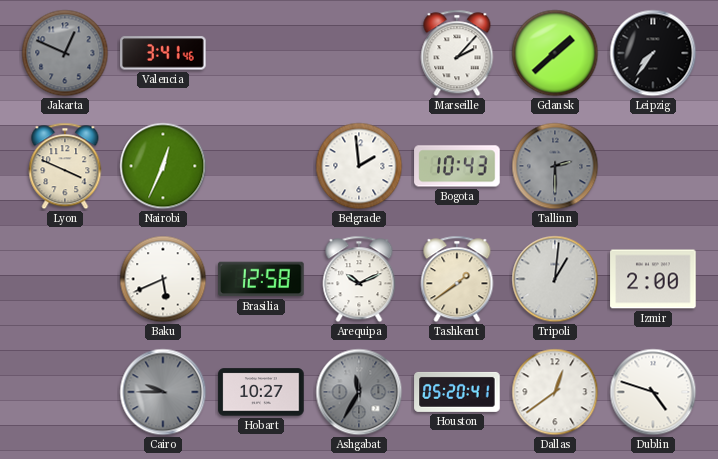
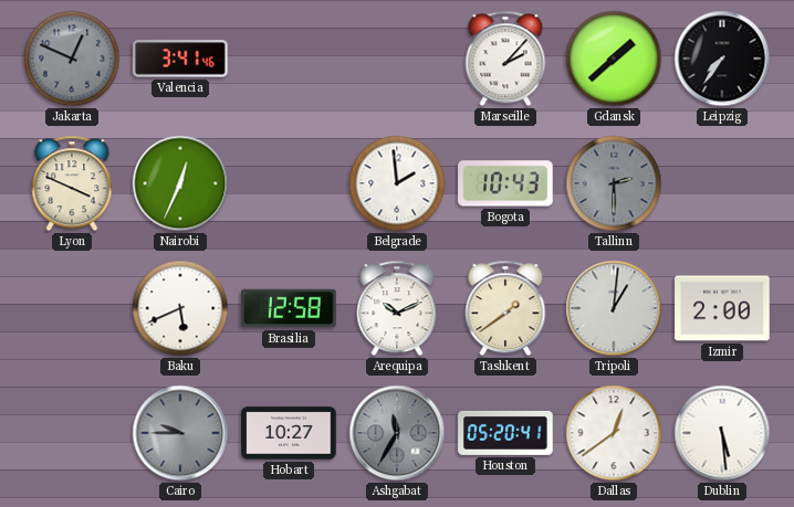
Dublin: 4:48 -> 5:29
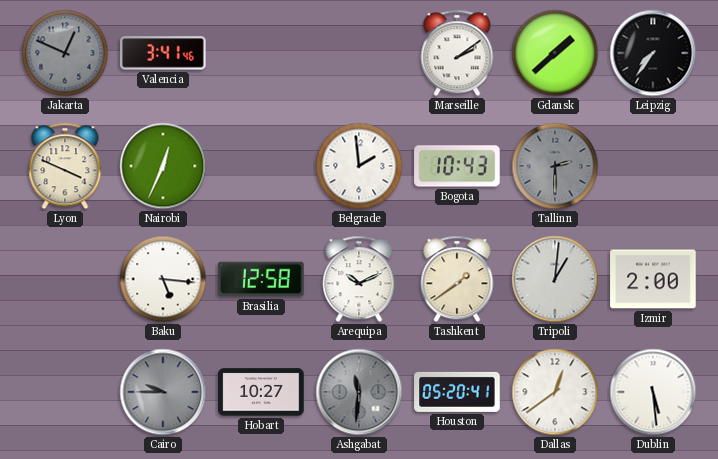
Marseille: 2:07 -> 2:09
Baku: 5:41 -> 5:16
Ashgabat: 11:35 -> 11:31
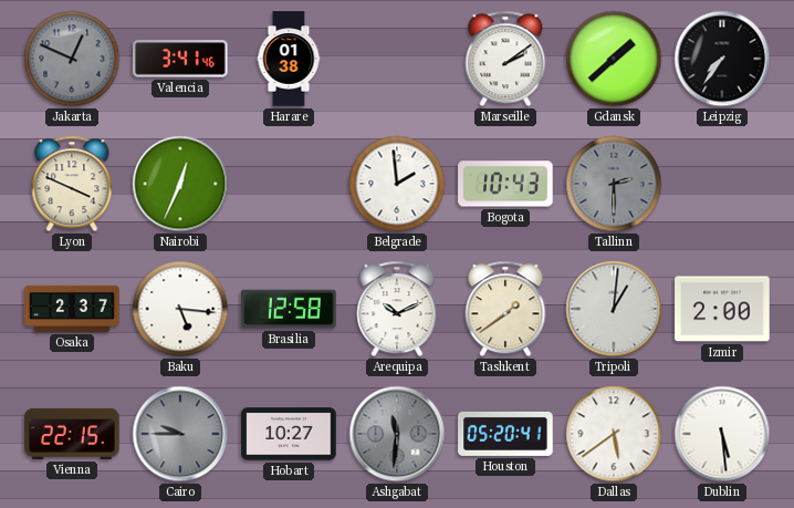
Harare: none -> 01:38
Osaka: none -> 2:37
Vienna: none -> 22:15
Dallas: 12:39 -> 5:39
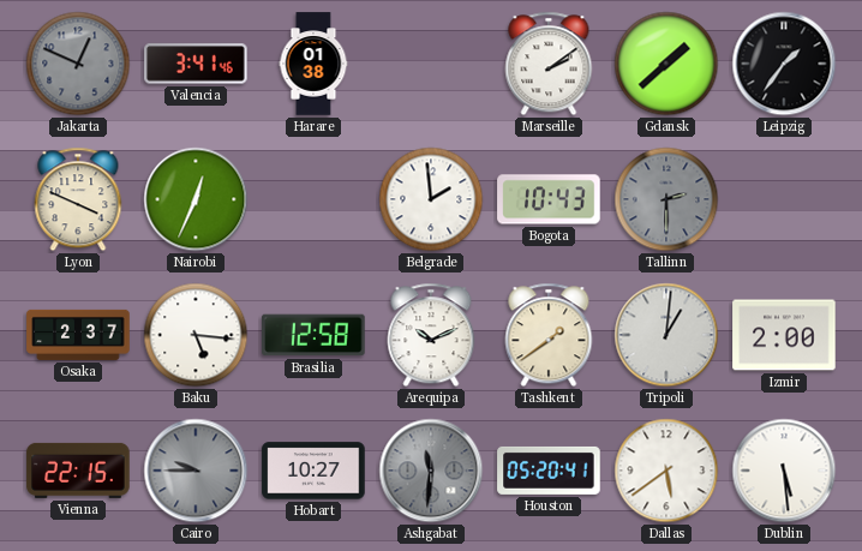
Leipzig: 7:36 -> 1:36
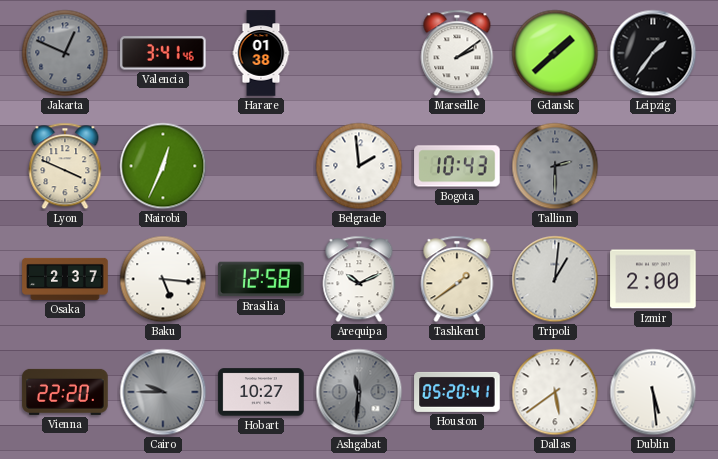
Vienna: 22:15 -> 22:20
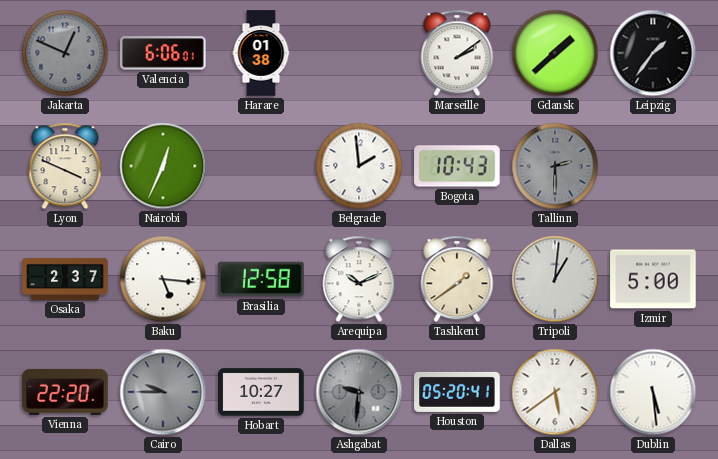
Valencia: 3:41 -> 6:06
Izmir: 2:00 -> 5:00
Ashgabat: 11:31 -> 9:31
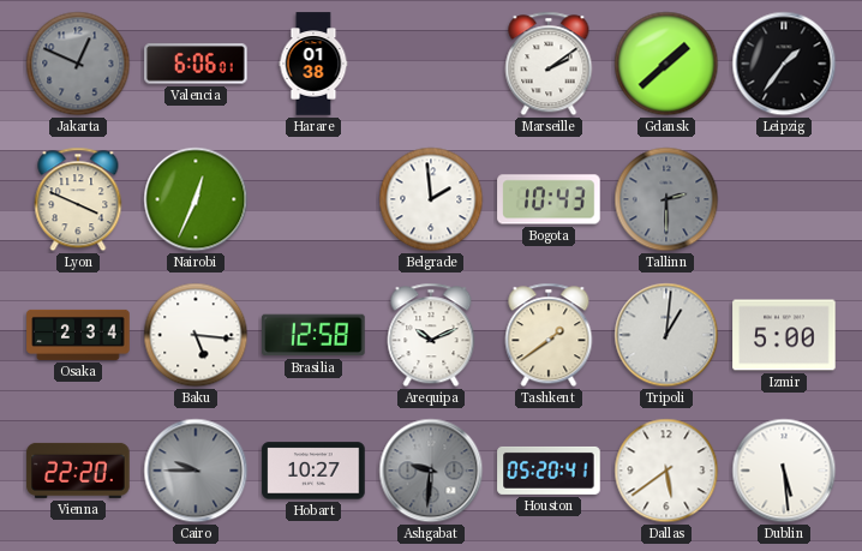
Osaka: 2:37 -> 2:34
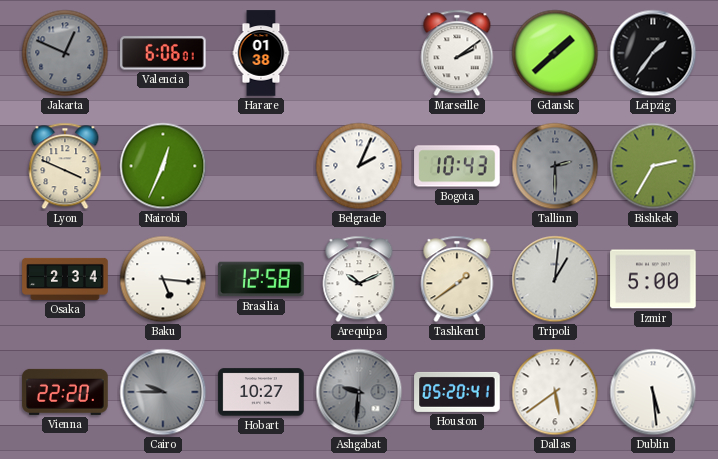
Belgrade: 1:59 -> 2:04
Bishkek: none -> 2:35
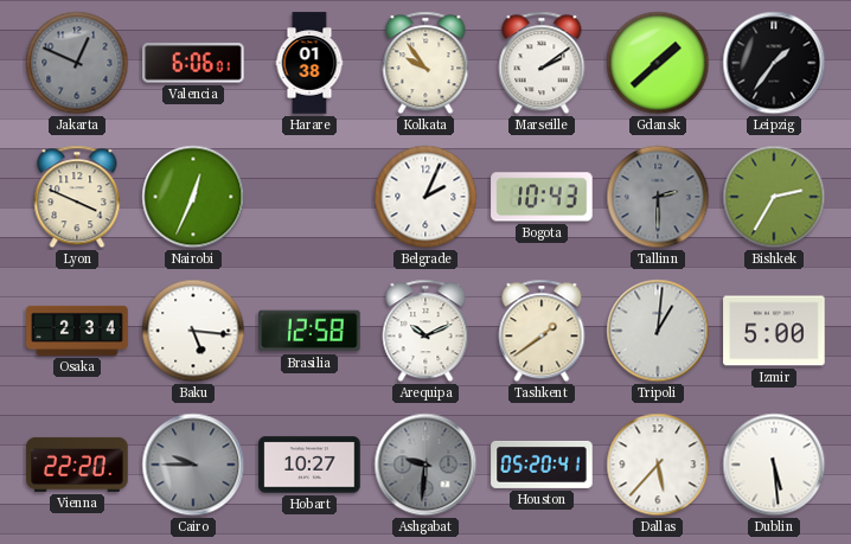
Kolkata: none -> 9:54
Dallas: 5:39 -> 5:37
